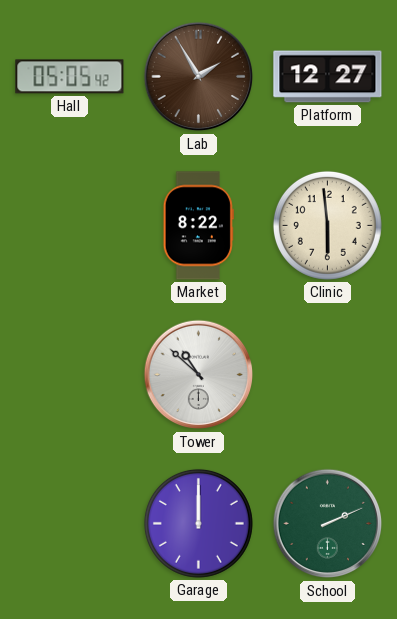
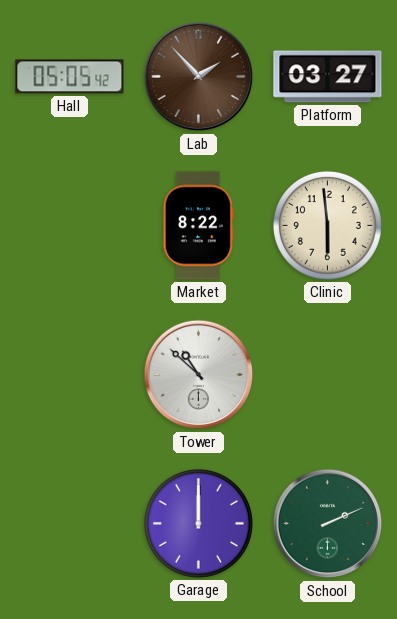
Lab: 1:55 -> 1:53
Platform: 12:27 -> 03:27
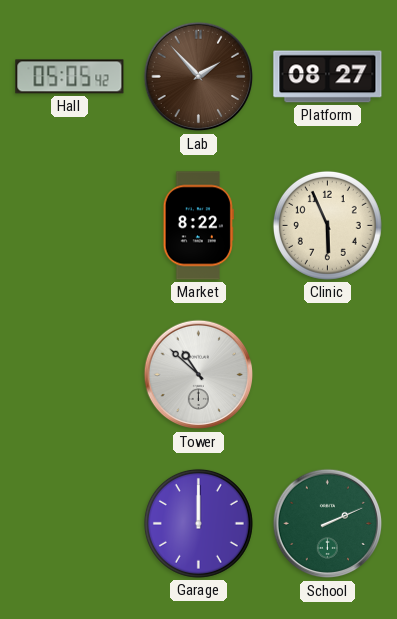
Platform: 03:27 -> 08:27
Clinic: 5:59 -> 5:56
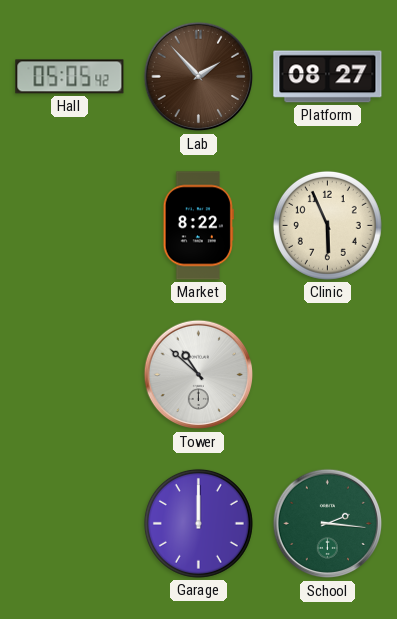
School: 2:11 -> 2:16
